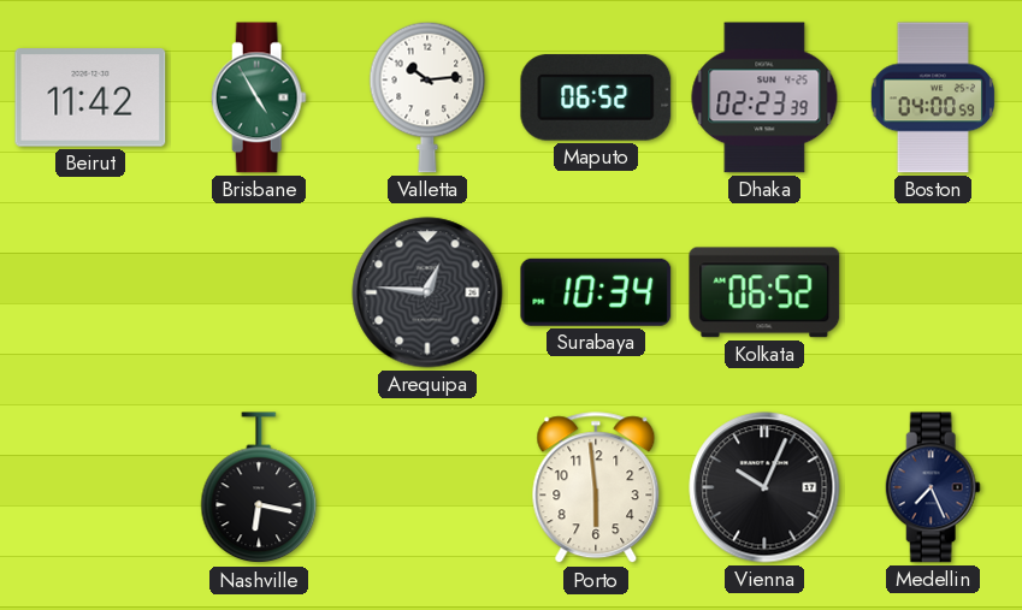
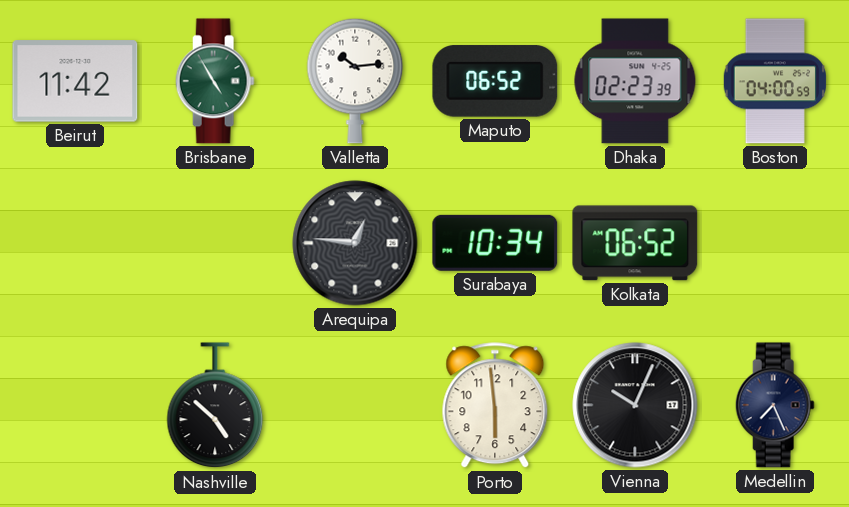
Nashville: 6:17 -> 4:52
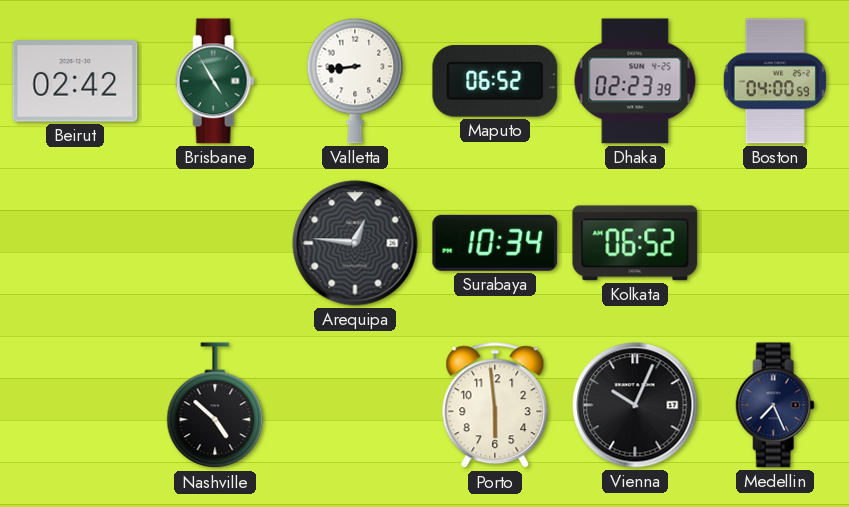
Beirut: 11:42 -> 02:42
Valletta: 10:14 -> 8:44
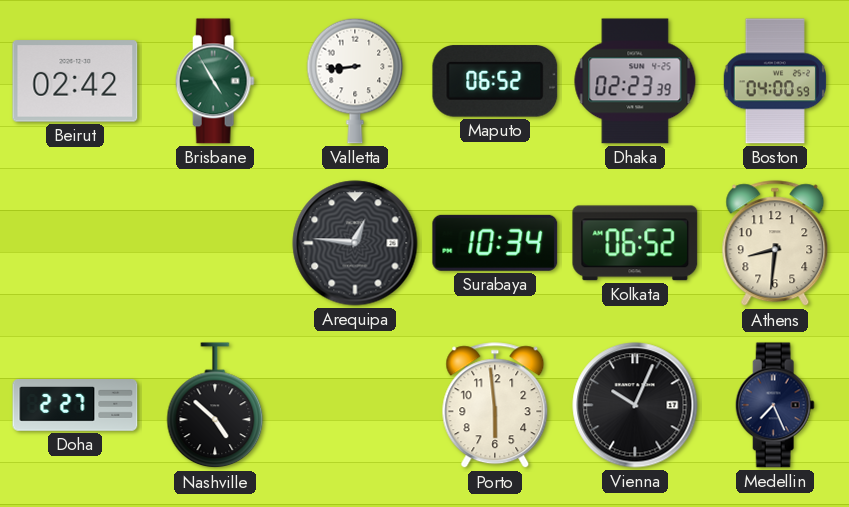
Athens: none -> 8:31
Doha: none -> 2:27
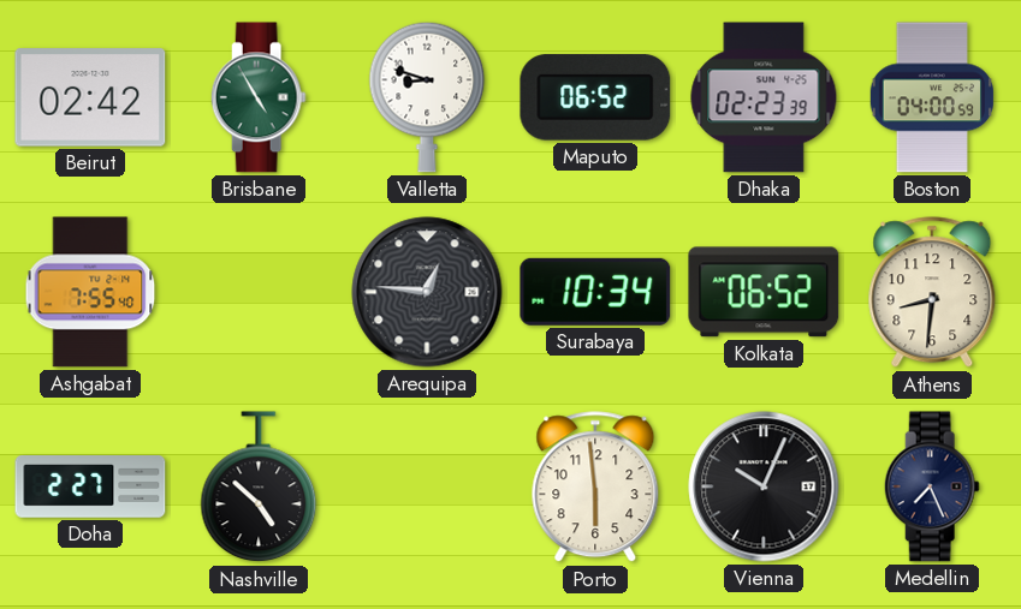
Valletta: 8:44 -> 8:48
Ashgabat: none -> 7:55
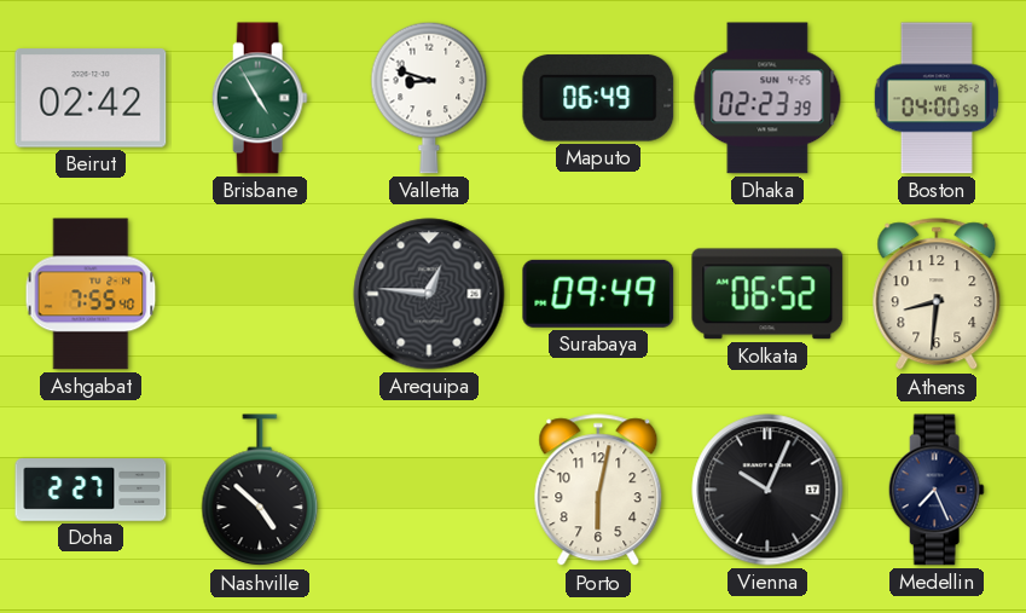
Maputo: 06:52 -> 06:49
Surabaya: 10:34 -> 09:49
Porto: 5:59 -> 6:02
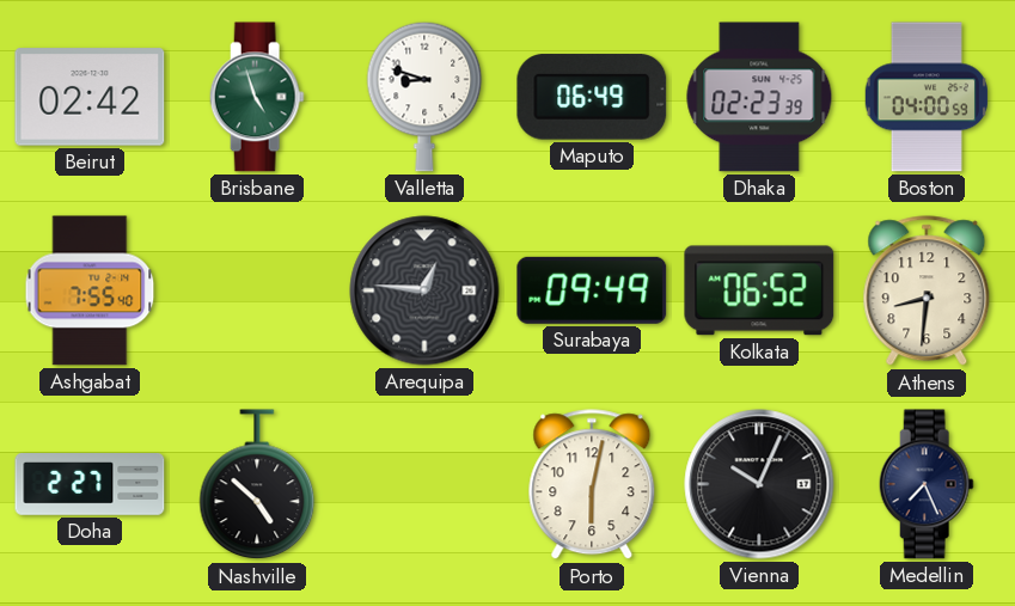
Brisbane: 4:55 -> 4:57
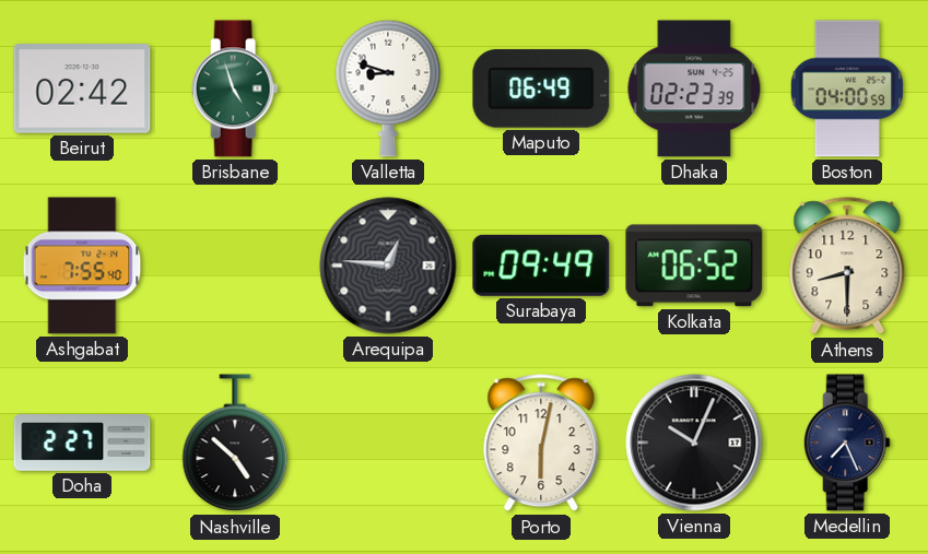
Athens: 8:31 -> 8:30
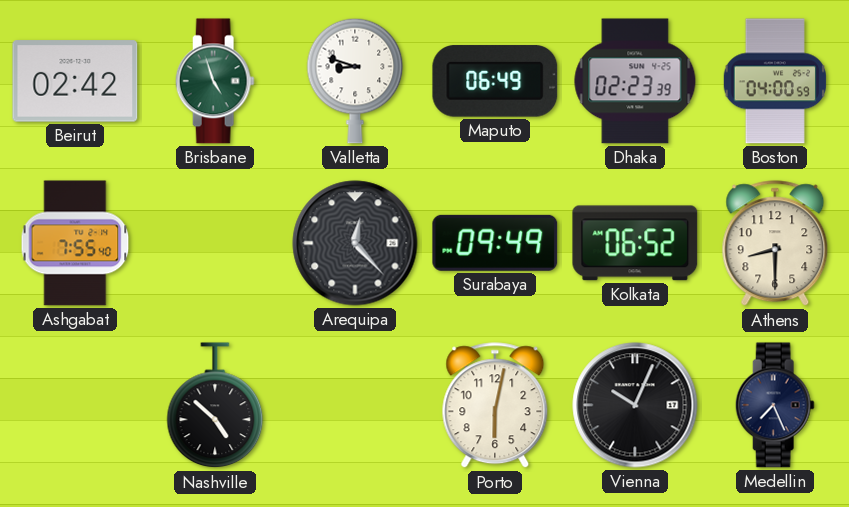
Arequipa: 12:46 -> 12:23
Doha: 2:27 -> none
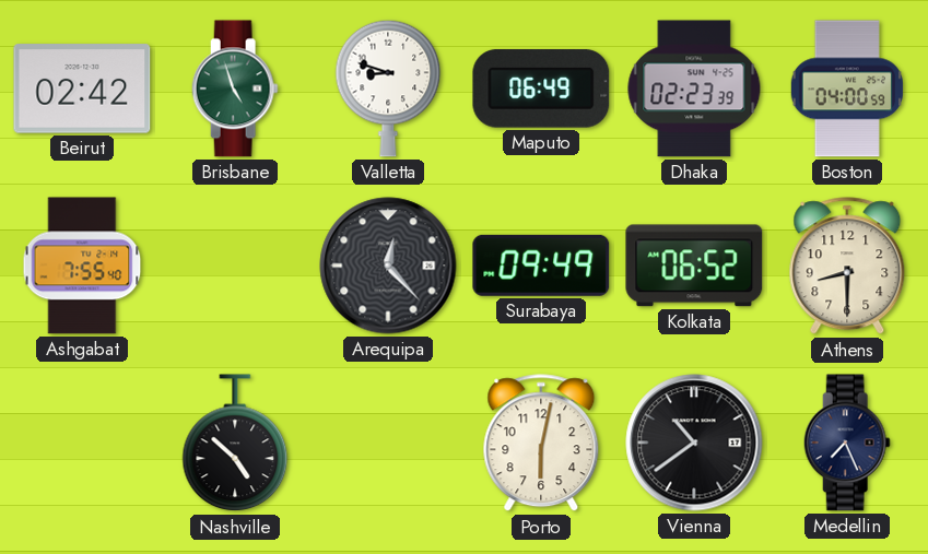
Vienna: 10:04 -> 10:39
